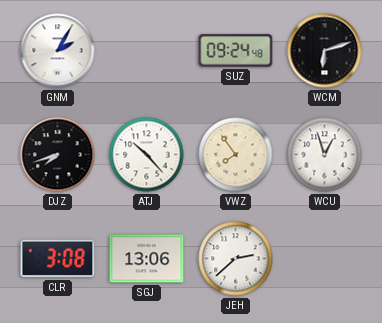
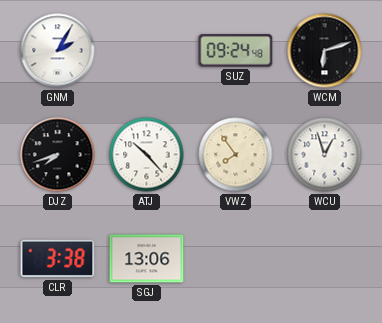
CLR: 3:08 -> 3:38
JEH: 2:38 -> none
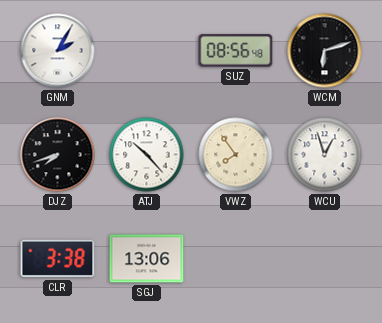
SUZ: 09:24 -> 08:56
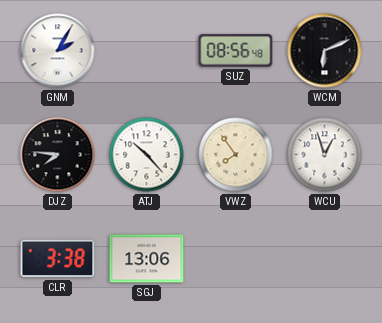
WCM: 6:12 -> 6:11
DJZ: 7:42 -> 7:46
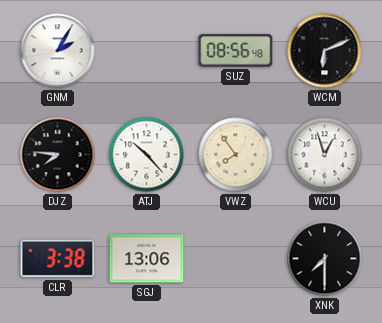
XNK: none -> 7:30
